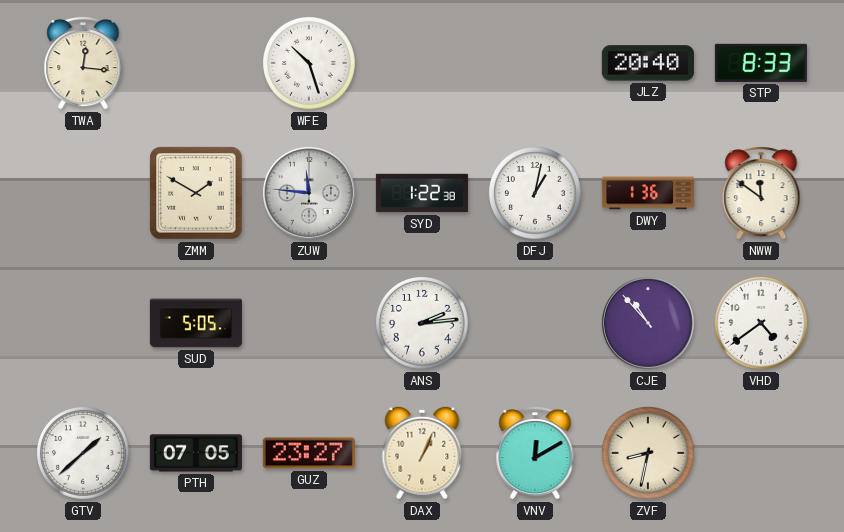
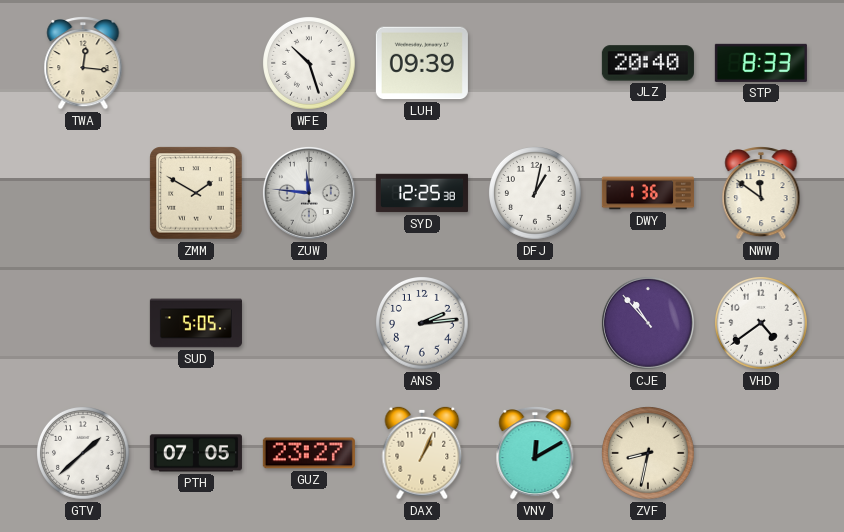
LUH: none -> 09:39
SYD: 1:22 -> 12:25
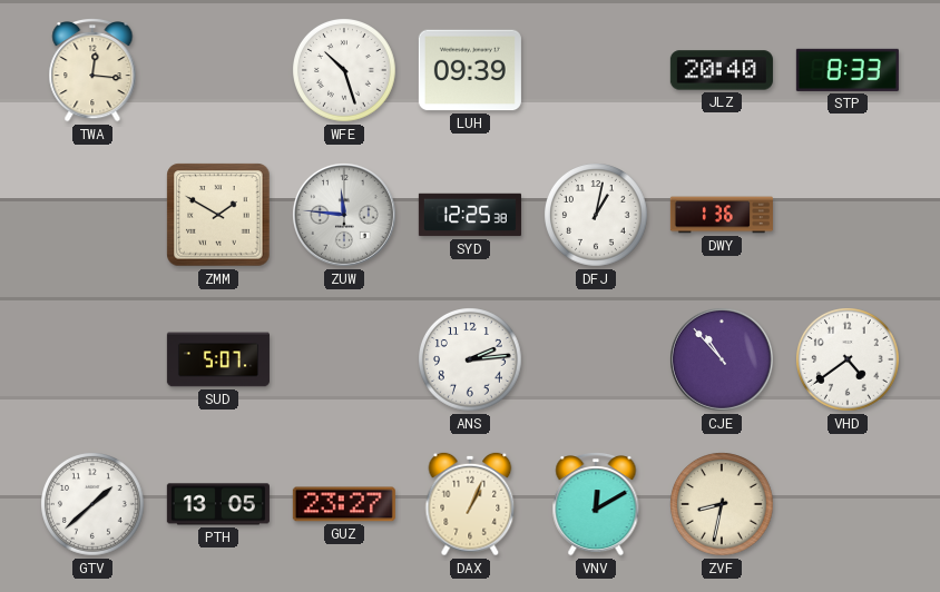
NWW: 11:51 -> none
SUD: 5:05 -> 5:07
PTH: 07:05 -> 13:05
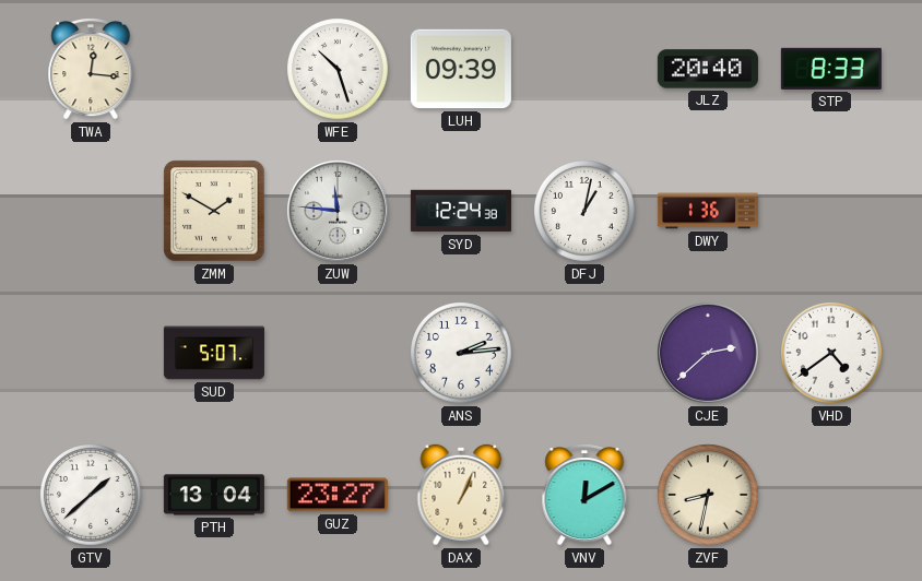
SYD: 12:25 -> 12:24
CJE: 10:53 -> 2:38
PTH: 13:05 -> 13:04
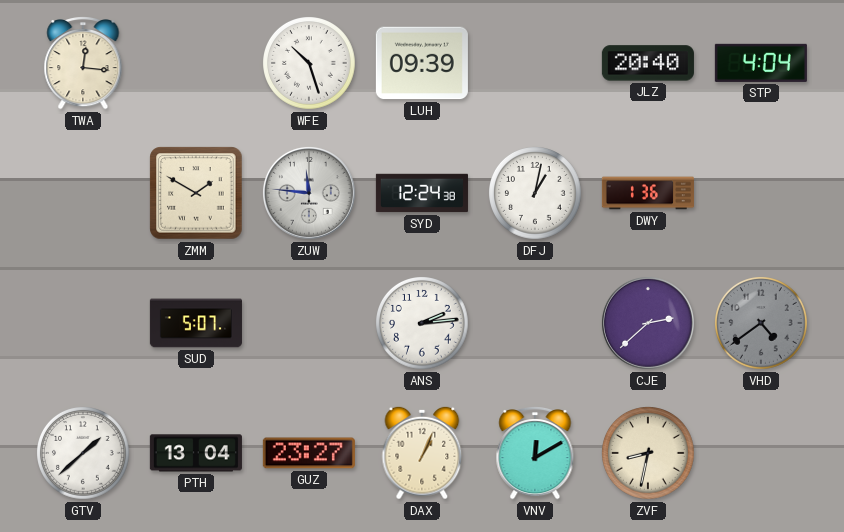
STP: 8:33 -> 4:04
VHD dial: white -> grey
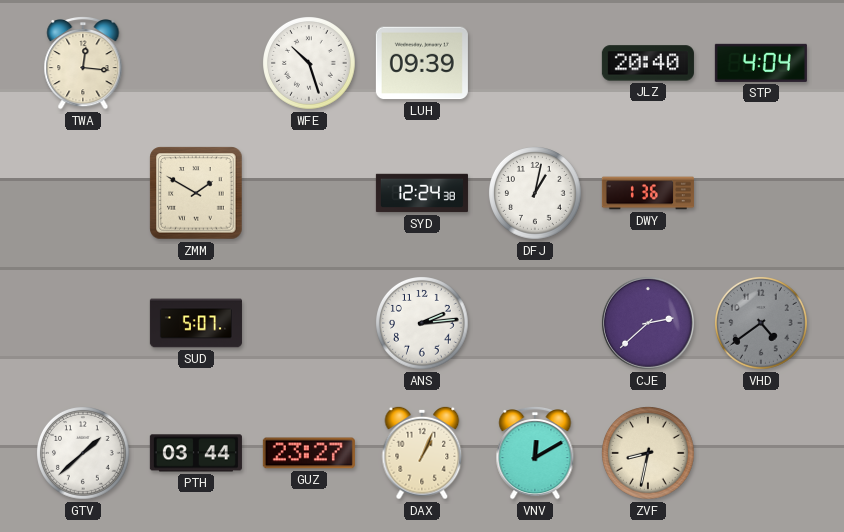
ZUW: 11:46 -> none
PTH: 13:04 -> 03:44
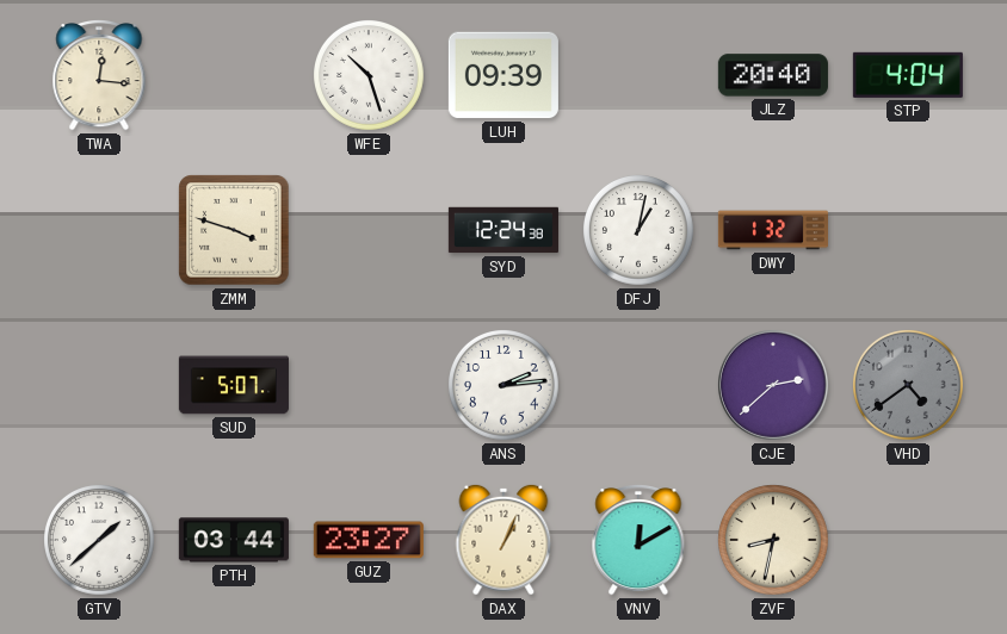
ZMM: 1:50 -> 3:48
DWY: 1:36 -> 1:32
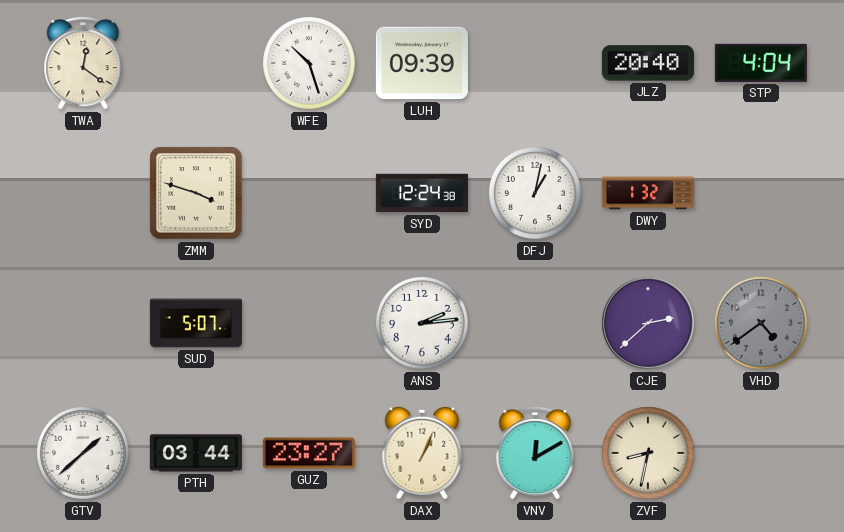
TWA: 12:16 -> 12:21
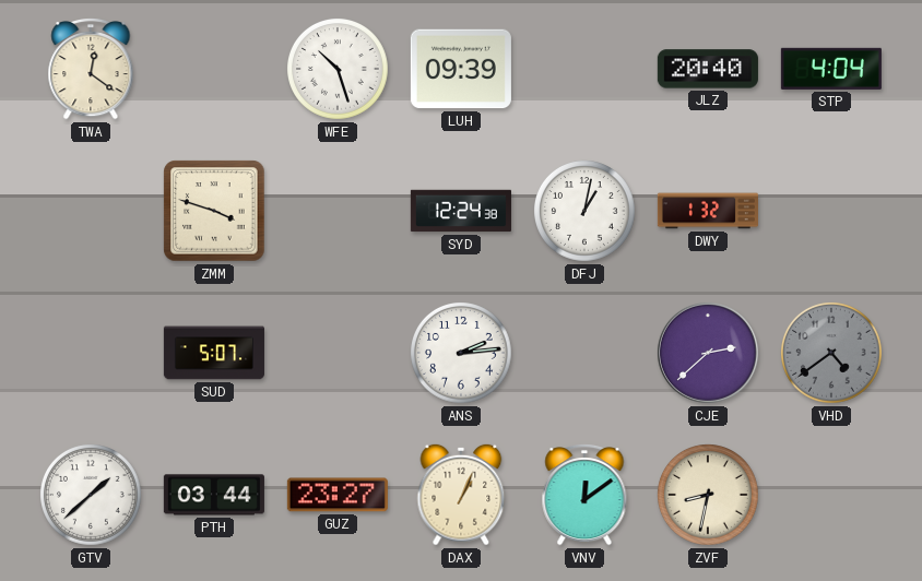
VNV: 12:10 -> 12:09
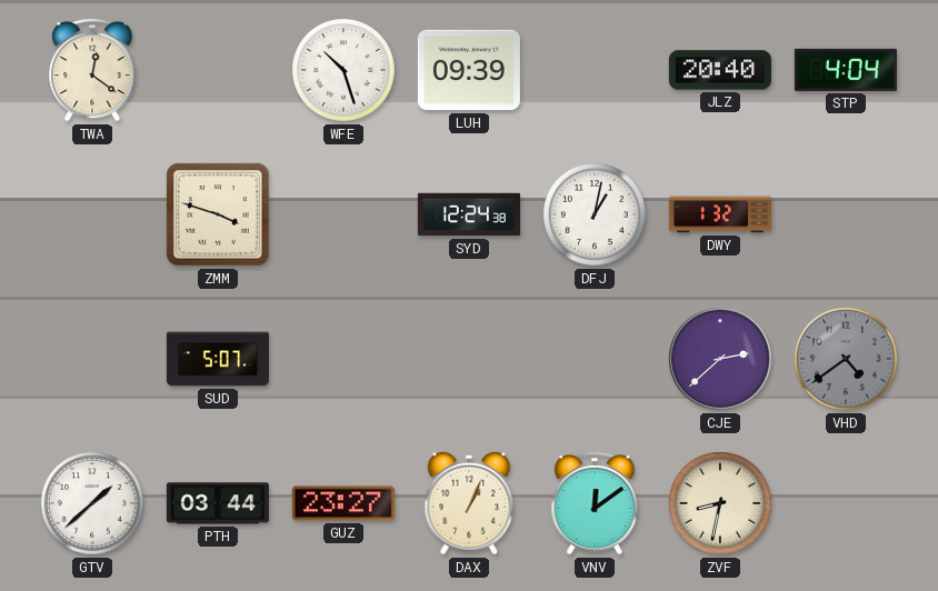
ANS: 2:14 -> none
